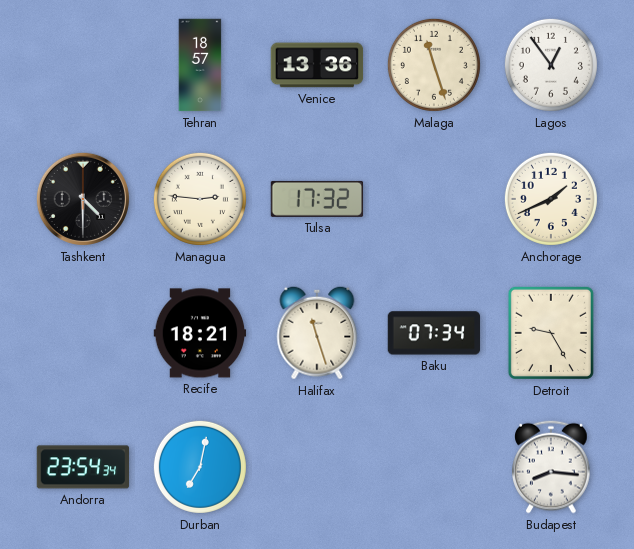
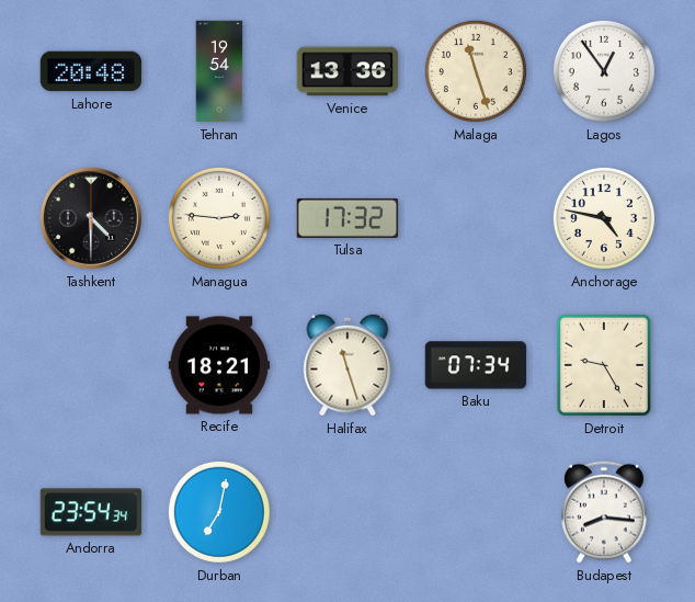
Lahore: none -> 20:48
Tehran: 18:57 -> 19:54
Anchorage: 1:41 -> 4:47
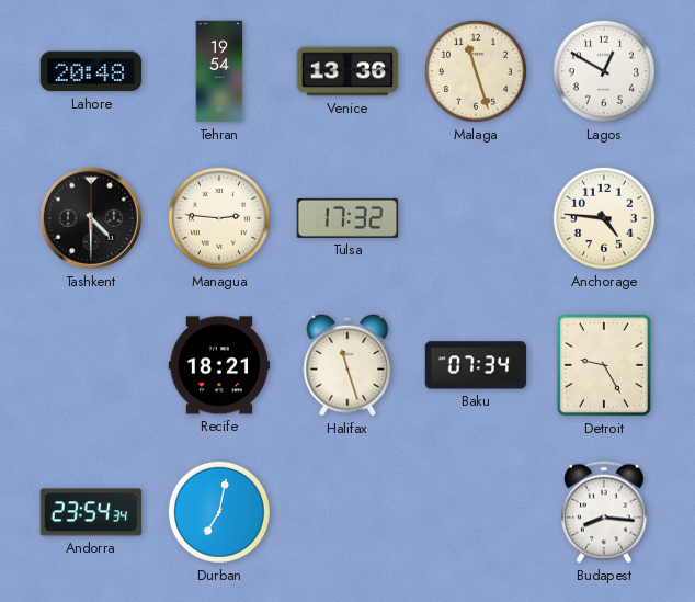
Lagos: 12:54 -> 12:50
Anchorage: 4:47 -> 4:46
